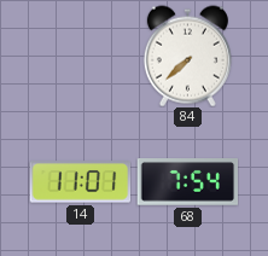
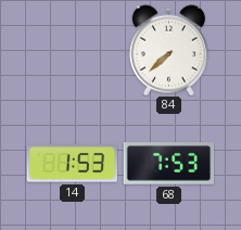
14: 11:01 -> 1:53
68: 7:54 -> 7:53
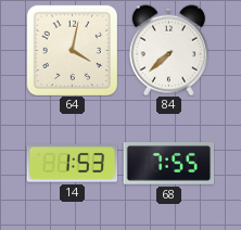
64: none -> 4:02
68: 7:53 -> 7:55
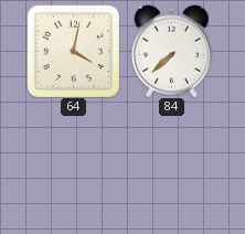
14: 1:53 -> none
68: 7:55 -> none
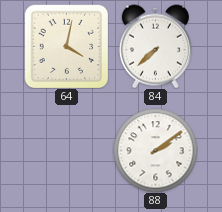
88: none -> 2:09
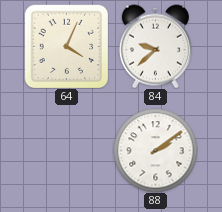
64: 4:02 -> 4:04
84: 7:38 -> 9:38
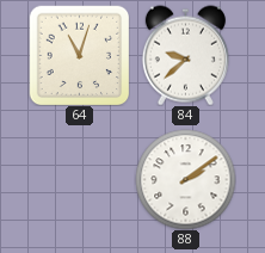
64: 4:04 -> 11:03
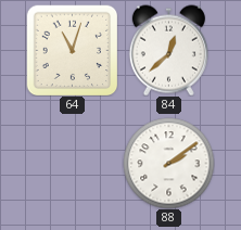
84: 9:38 -> 12:38
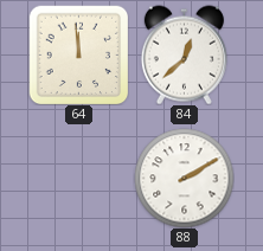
64: 11:03 -> 11:59
88: 2:09 -> 2:10
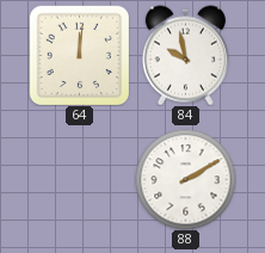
64: 11:59 -> 12:01
84: 12:38 -> 9:58
